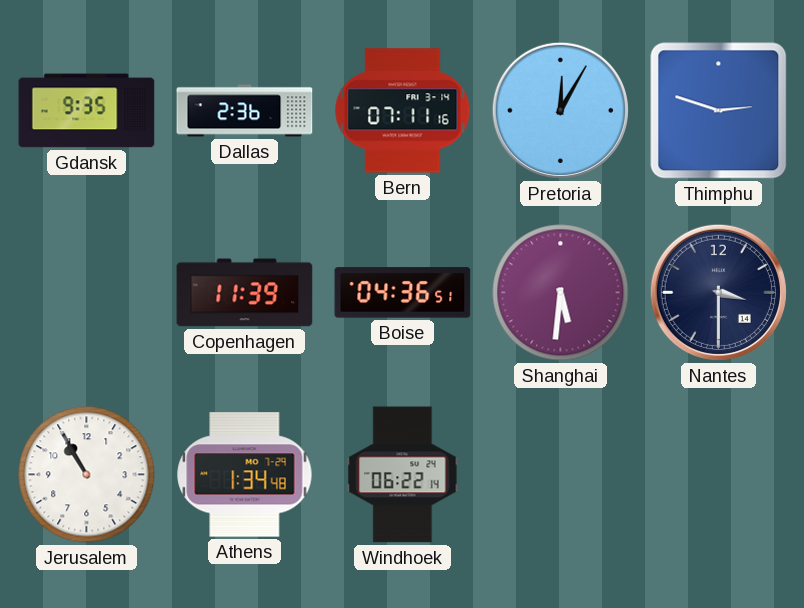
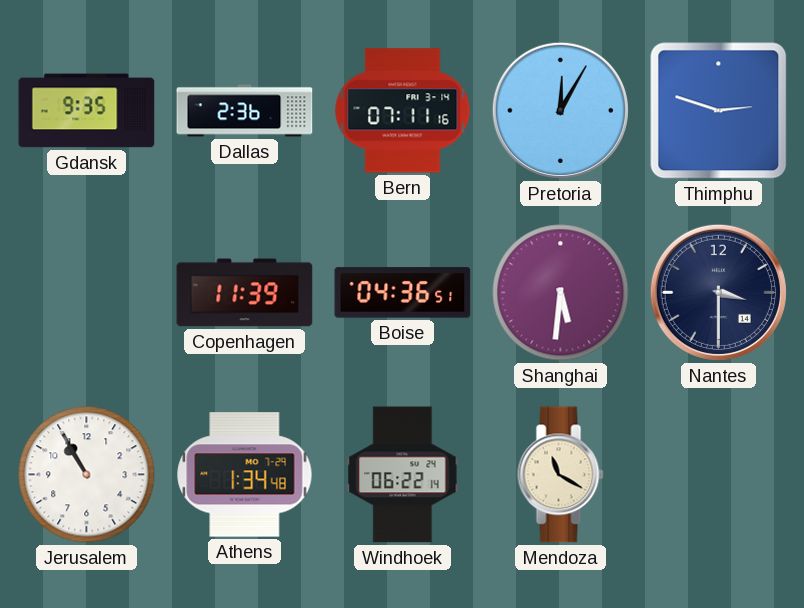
Mendoza: none -> 11:20
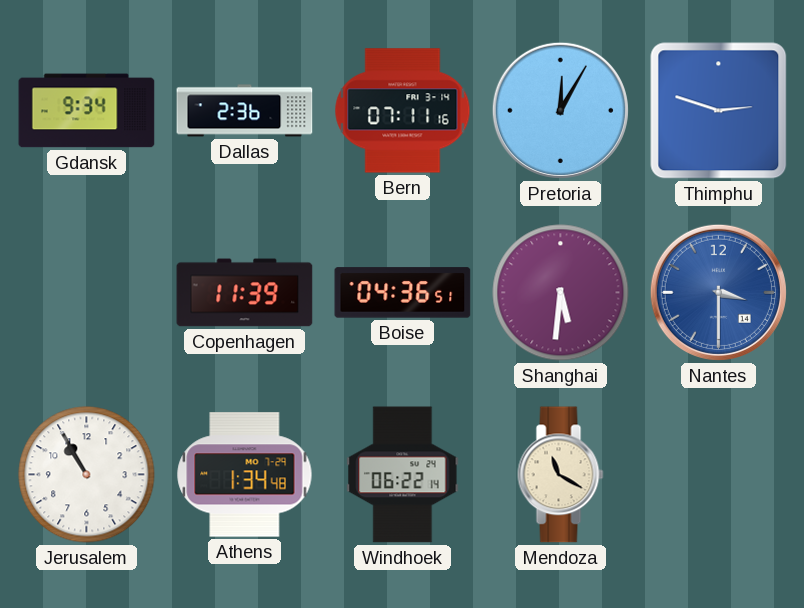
Gdansk: 9:35 -> 9:34
Nantes dial: navy -> blue
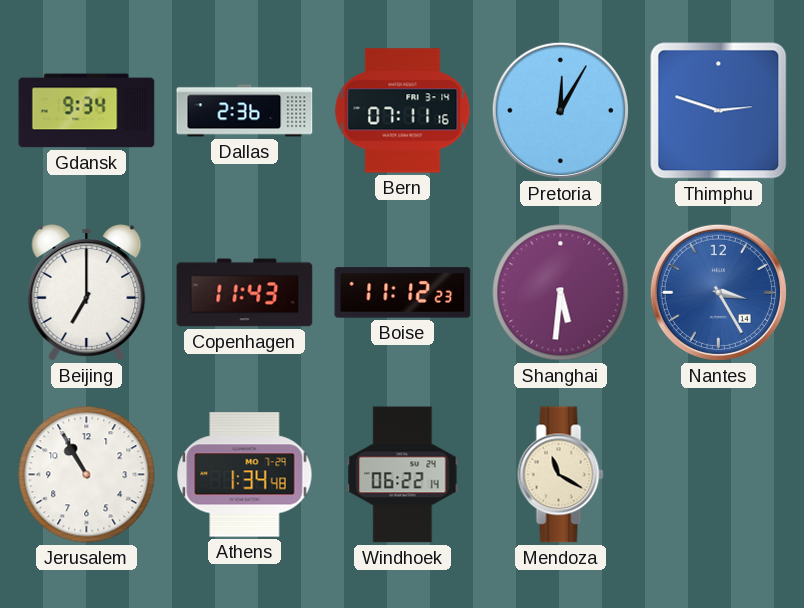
Beijing: none -> 7:00
Copenhagen: 11:39 -> 11:43
Boise: 04:36 -> 11:12
Nantes: 3:30 -> 3:25
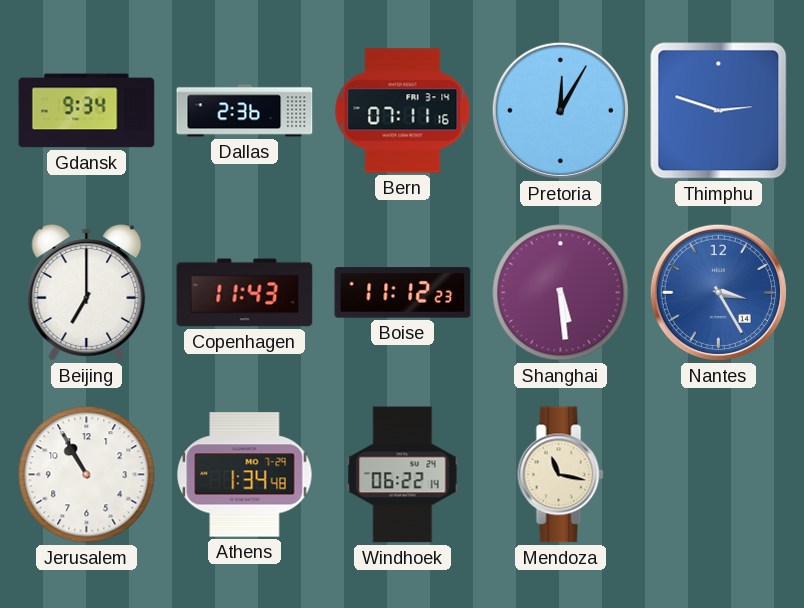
Shanghai: 5:31 -> 5:29
Mendoza: 11:20 -> 11:17
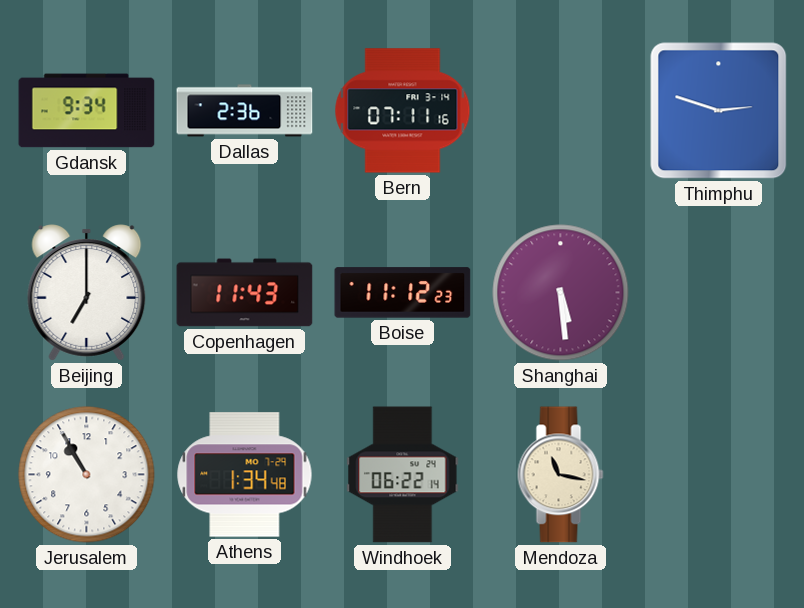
Pretoria: 12:05 -> none
Nantes: 3:25 -> none
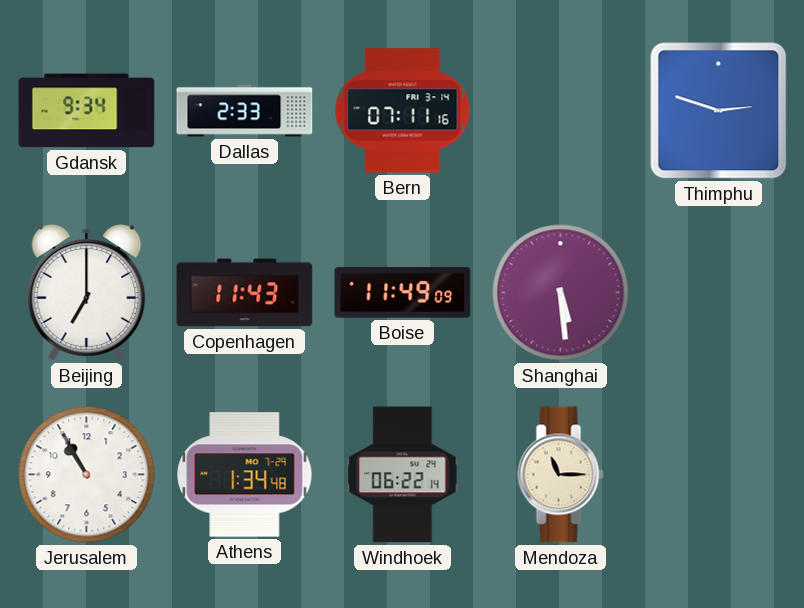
Dallas: 2:36 -> 2:33
Boise: 11:12 -> 11:49
Mendoza: 11:17 -> 11:15
